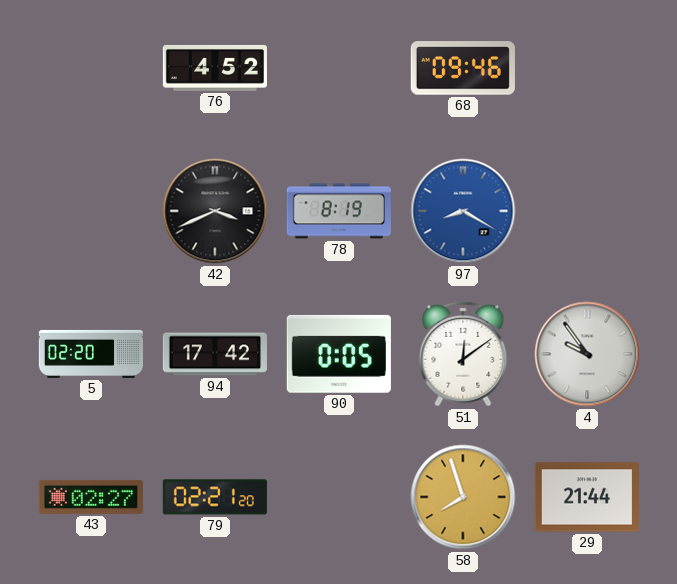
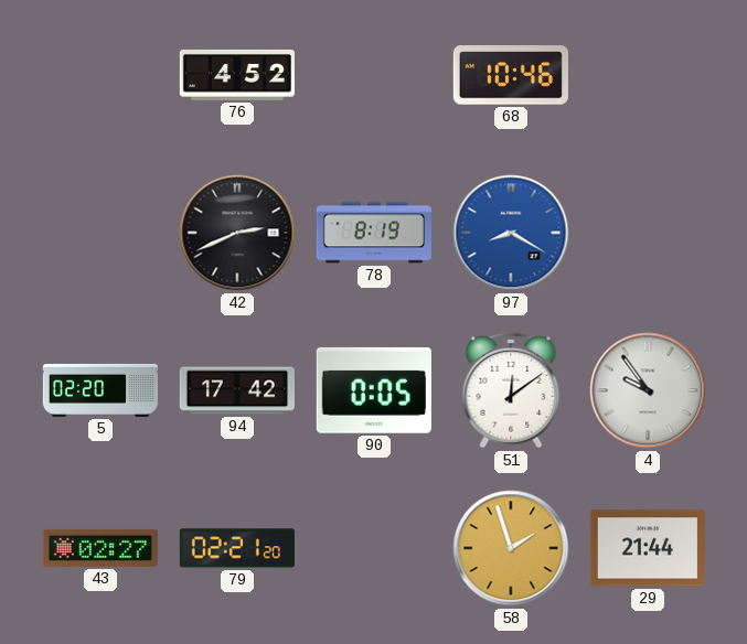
68: 09:46 -> 10:46
42: 3:41 -> 2:41
58: 7:57 -> 1:57
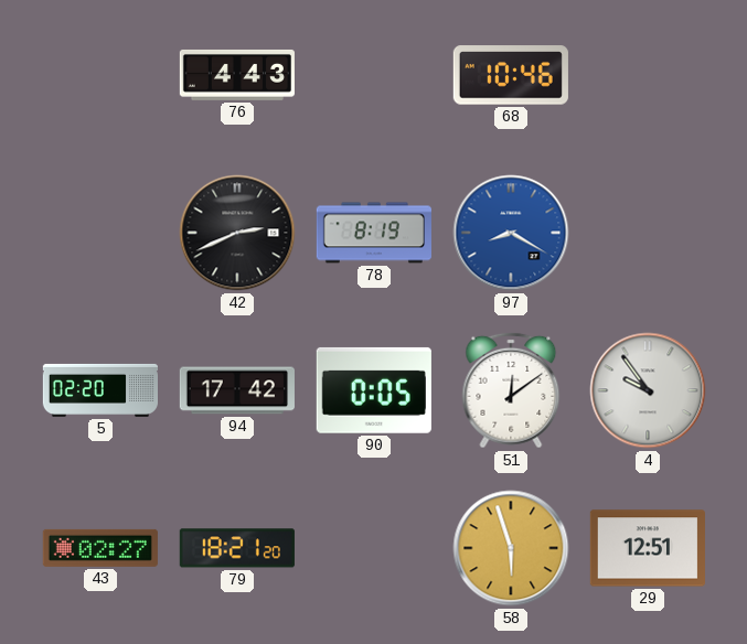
76: 4:52 -> 4:43
79: 02:21 -> 18:21
58: 1:57 -> 5:57
29: 21:44 -> 12:51
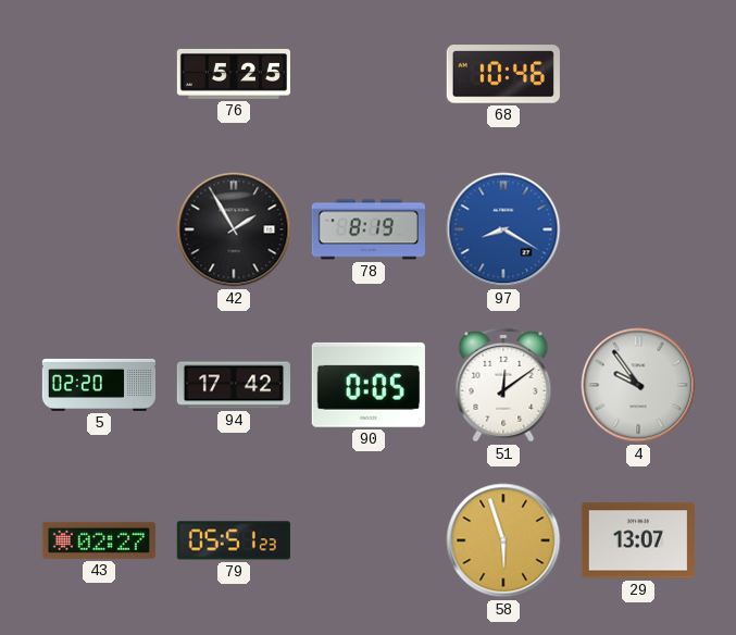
76: 4:43 -> 5:25
42: 2:41 -> 1:55
79: 18:21 -> 05:51
29: 12:51 -> 13:07
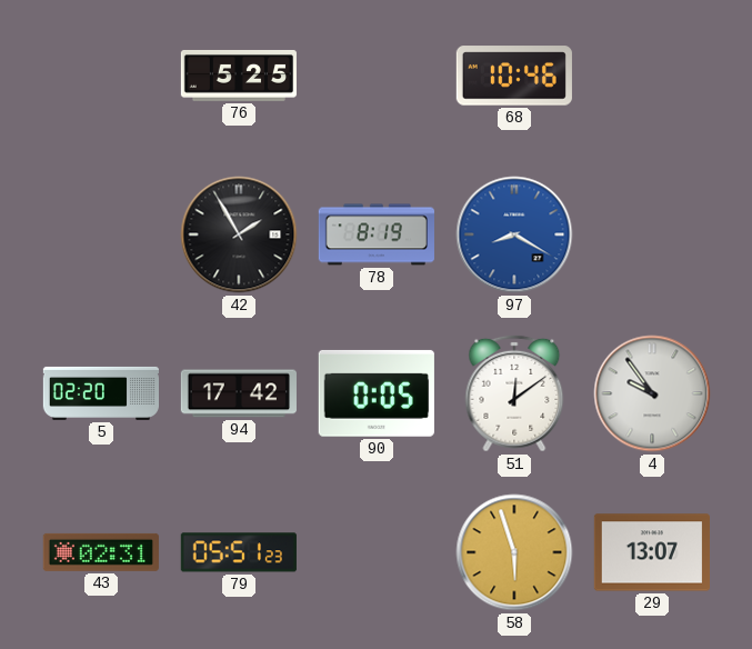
43: 02:27 -> 02:31
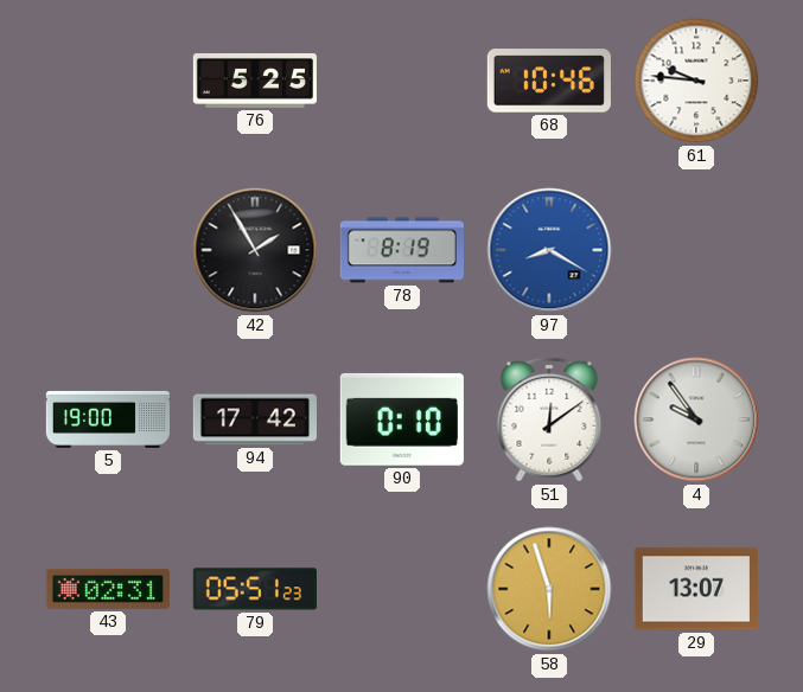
61: none -> 9:46
5: 02:20 -> 19:00
90: 0:05 -> 0:10
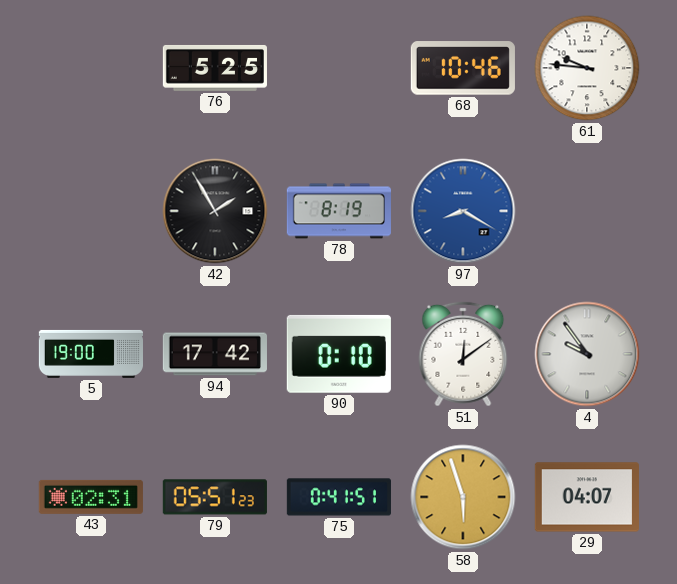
75: none -> 0:41
29: 13:07 -> 04:07
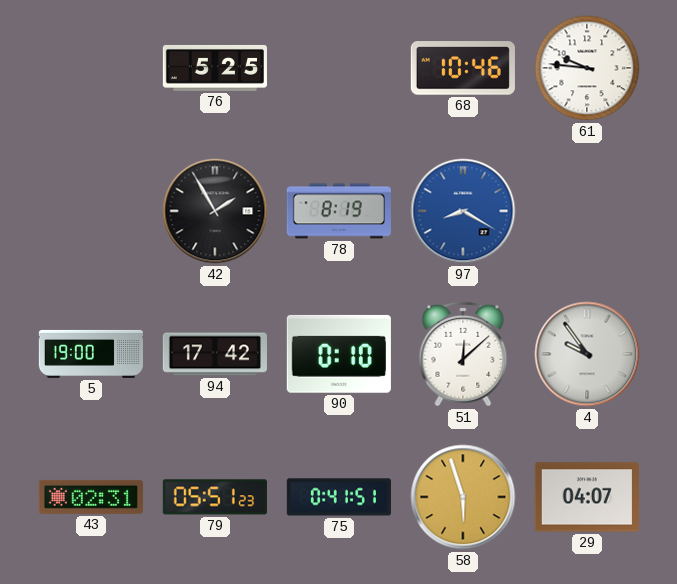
51: 12:09 -> 12:08
